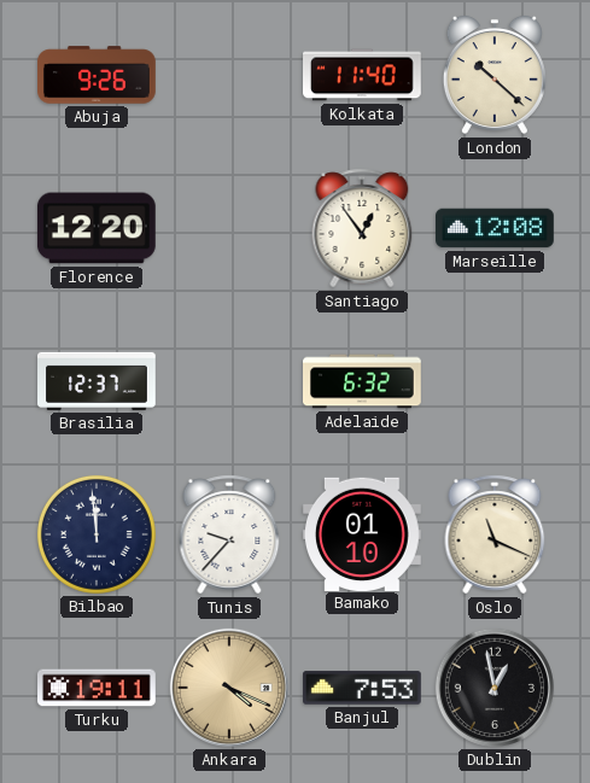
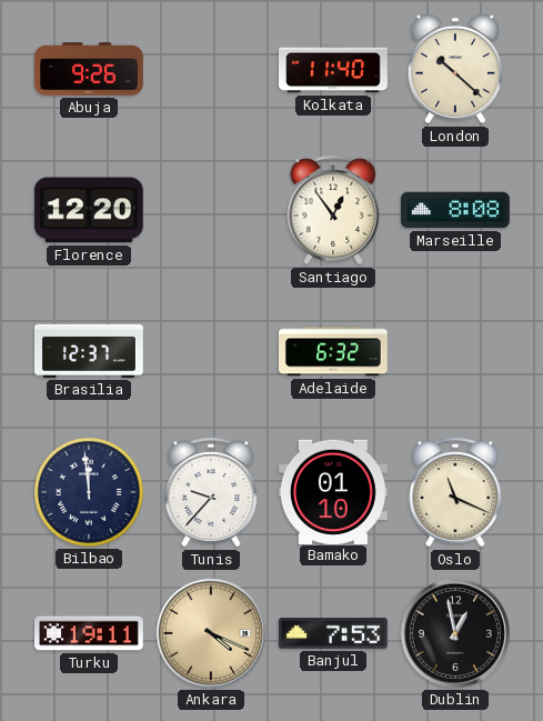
Marseille: 12:08 -> 8:08
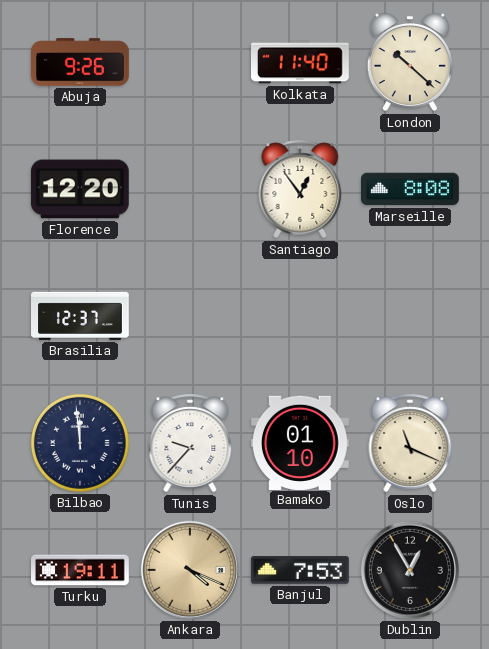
Adelaide: 6:32 -> none
Dublin: 12:58 -> 12:55
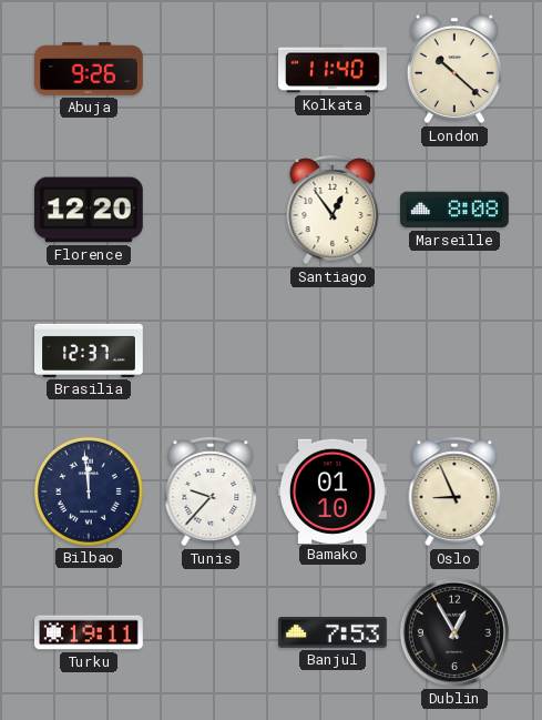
Oslo: 11:19 -> 8:56
Ankara: 4:19 -> none
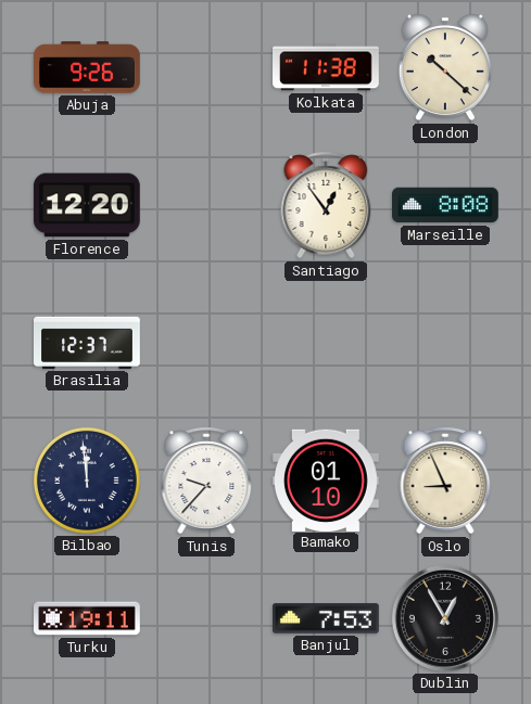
Kolkata: 11:40 -> 11:38
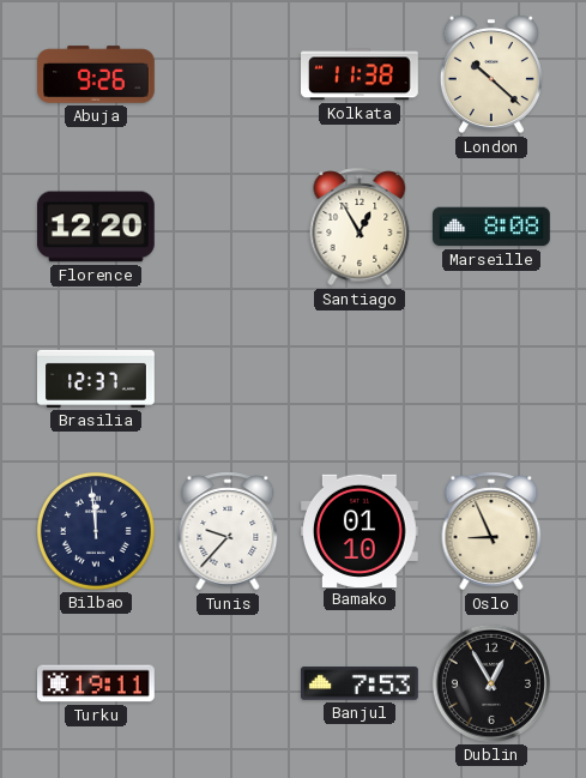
Santiago: 12:54 -> 12:55
